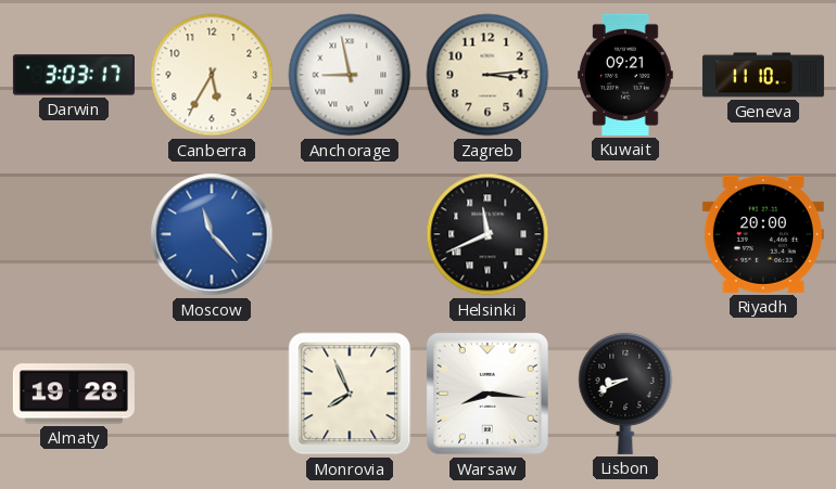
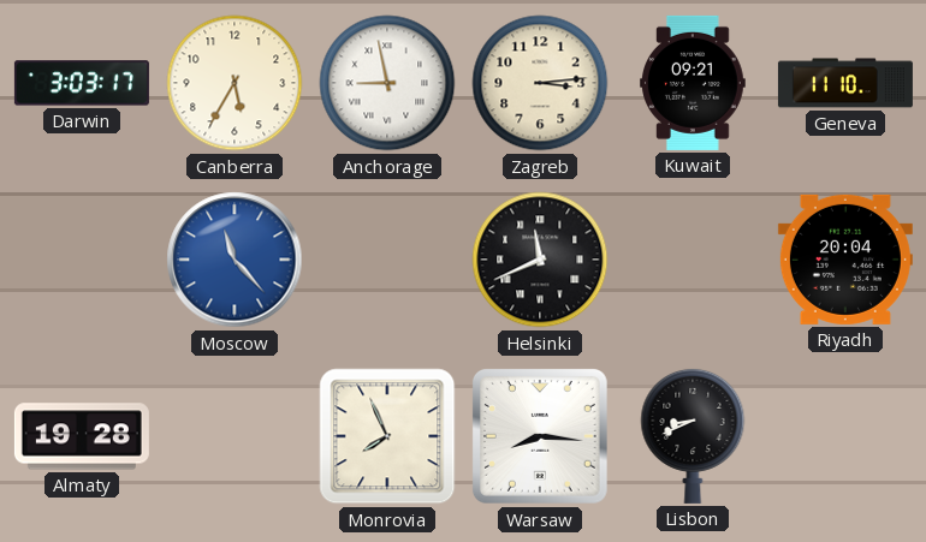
Riyadh: 20:00 -> 20:04
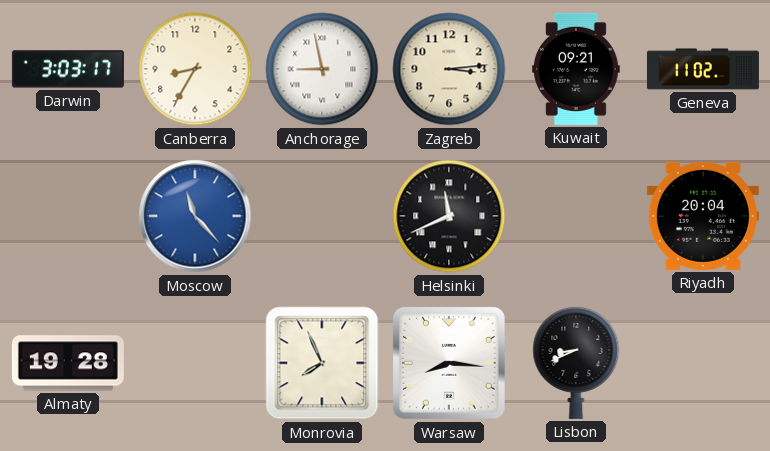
Canberra: 5:35 -> 8:35
Geneva: 11:10 -> 11:02
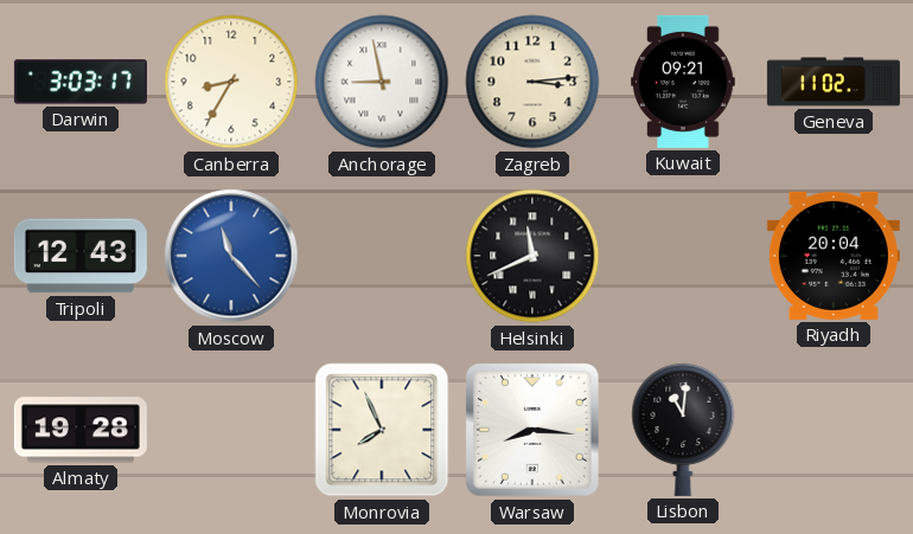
Tripoli: none -> 12:43
Lisbon: 8:41 -> 11:01
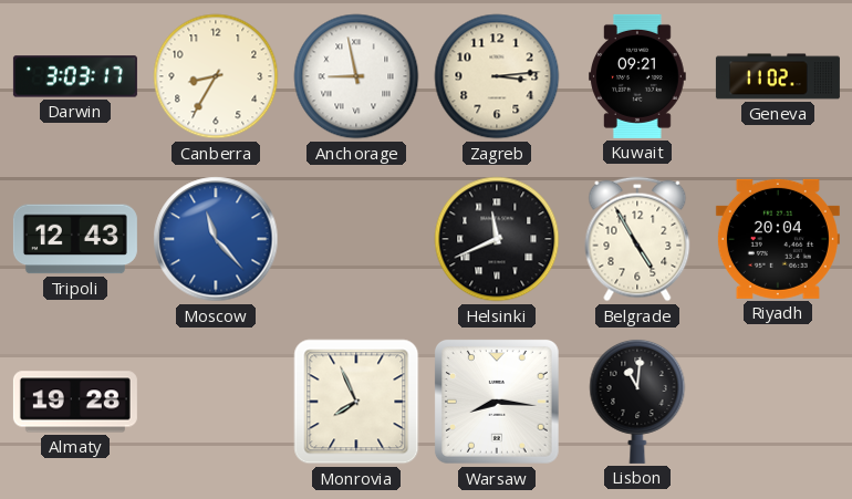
Belgrade: none -> 4:55
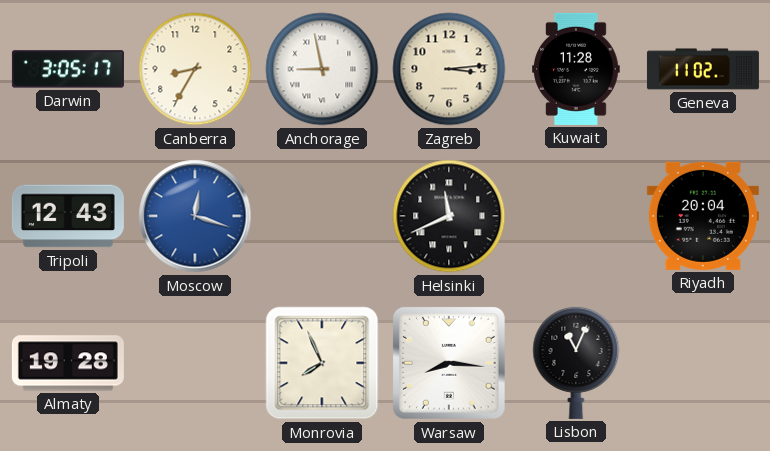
Darwin: 3:03 -> 3:05
Kuwait: 09:21 -> 11:28
Moscow: 11:23 -> 12:18
Belgrade: 4:55 -> none
Lisbon: 11:01 -> 11:04
